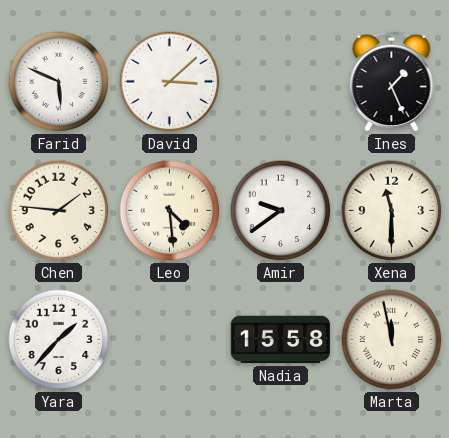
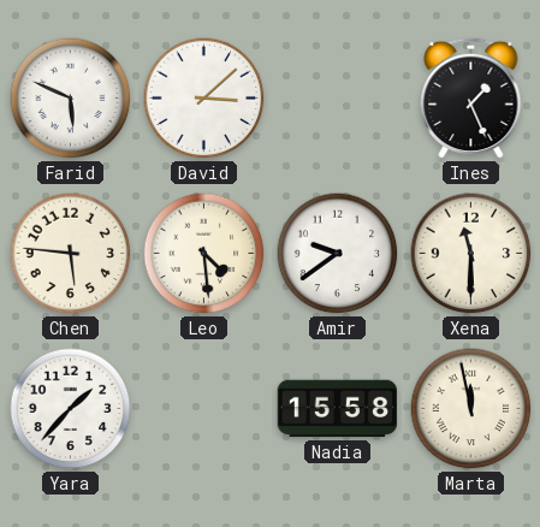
Chen: 1:46 -> 5:46
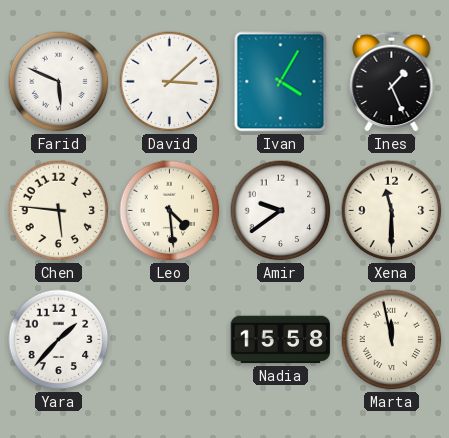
Ivan: none -> 4:05
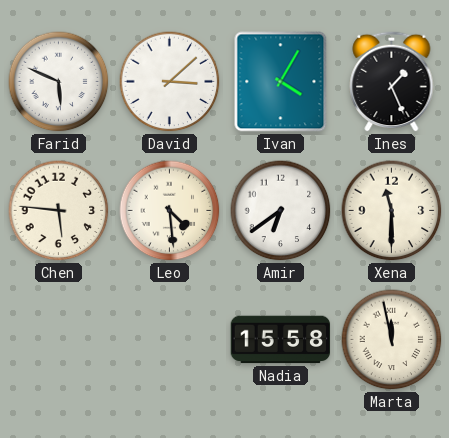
Amir: 9:39 -> 6:39
Yara: 1:37 -> none
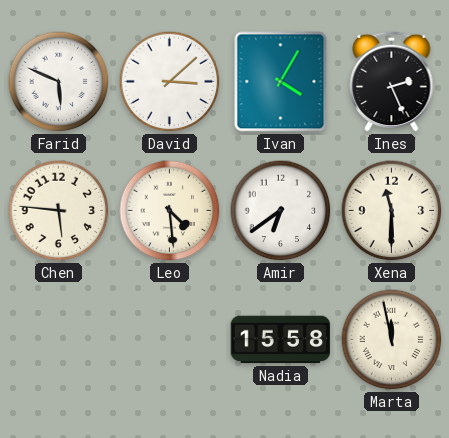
Ines: 1:26 -> 2:26
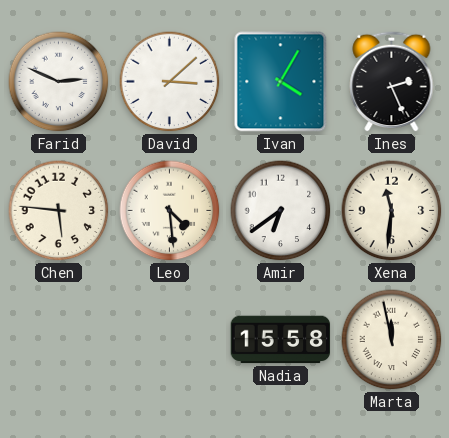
Farid: 5:49 -> 2:49
Xena: 11:30 -> 11:31
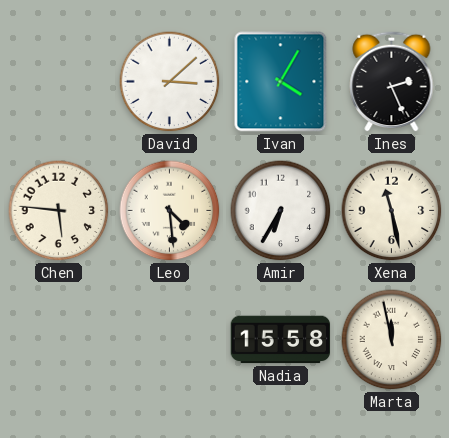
Farid: 2:49 -> none
Amir: 6:39 -> 6:35
Xena: 11:31 -> 11:28
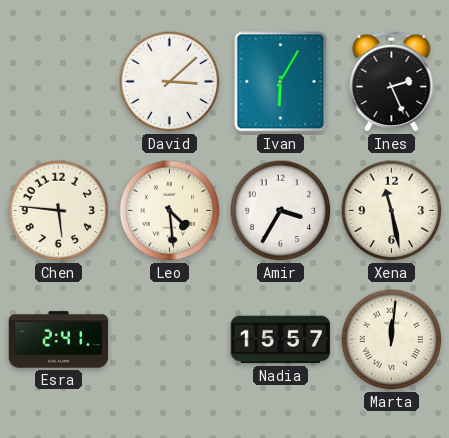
Ivan: 4:05 -> 6:05
Amir: 6:35 -> 3:35
Esra: none -> 2:41
Nadia: 15:58 -> 15:57
Marta: 11:58 -> 12:01
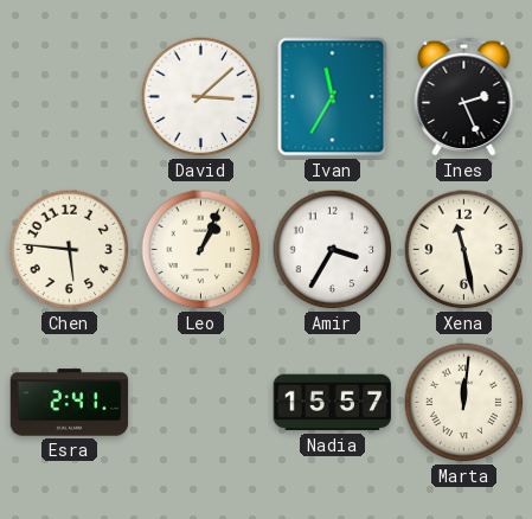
Ivan: 6:05 -> 11:35
Leo: 4:29 -> 1:04
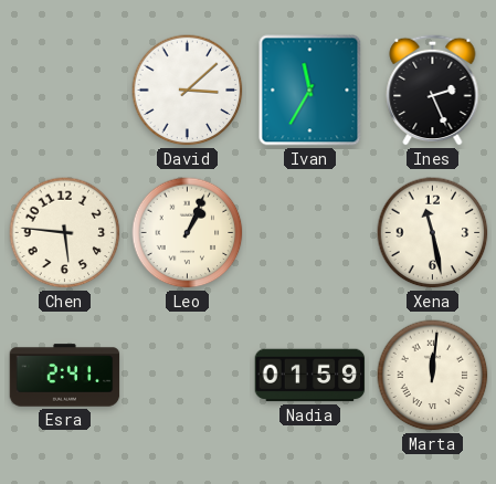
Amir: 3:35 -> none
Nadia: 15:57 -> 01:59
